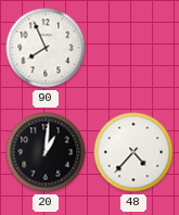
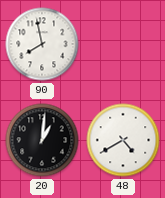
90: 7:56 -> 7:58
48: 4:37 -> 4:40
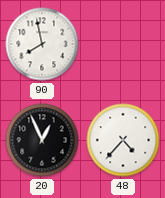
20: 1:01 -> 12:56
48: 4:40 -> 4:37
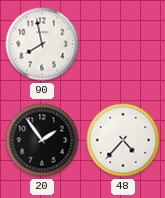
20: 12:56 -> 1:54
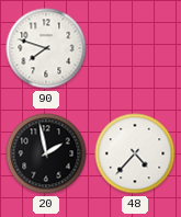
90: 7:58 -> 7:48
20: 1:54 -> 1:58
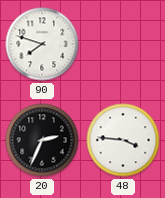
20: 1:58 -> 2:34
48: 4:37 -> 3:46
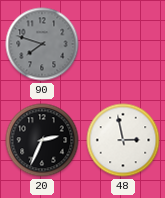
90 dial: white -> grey
48: 3:46 -> 2:58
